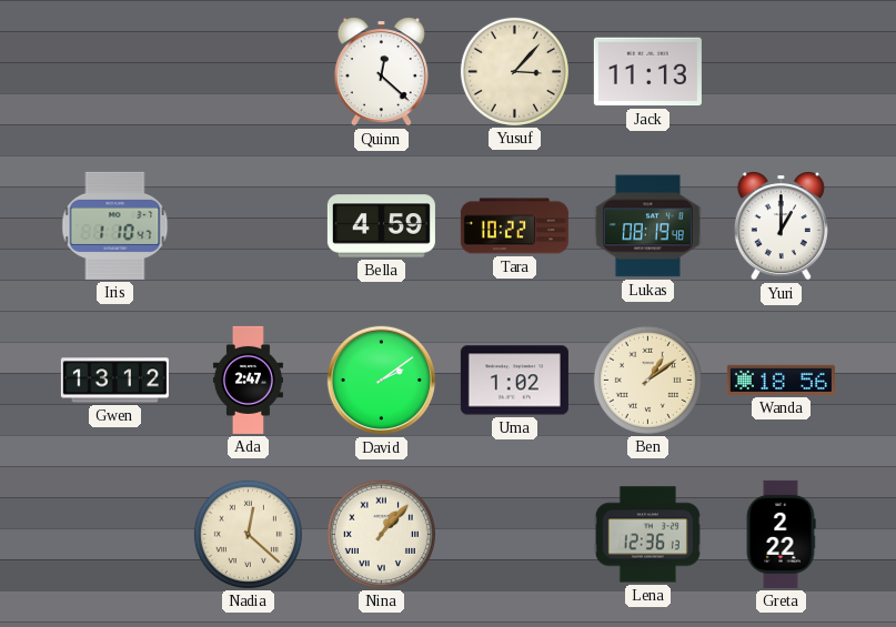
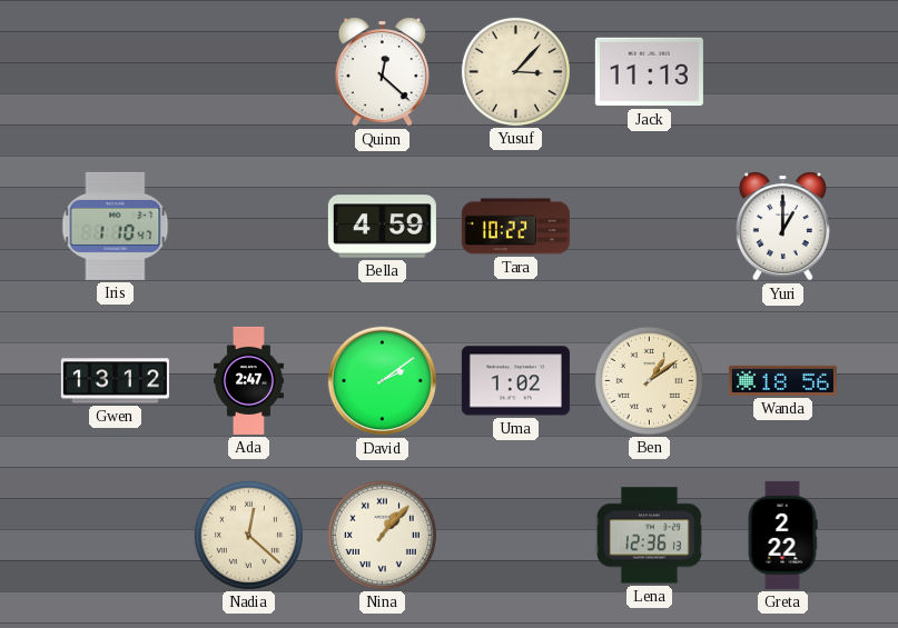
Lukas: 08:19 -> none
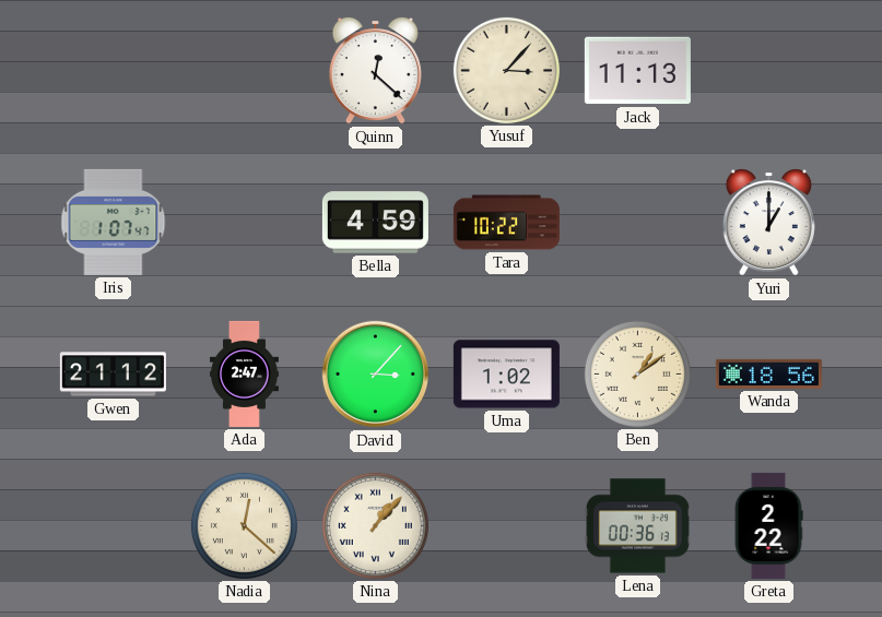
Iris: 1:10 -> 1:07
Gwen: 13:12 -> 21:12
David: 2:09 -> 3:07
Lena: 12:36 -> 00:36
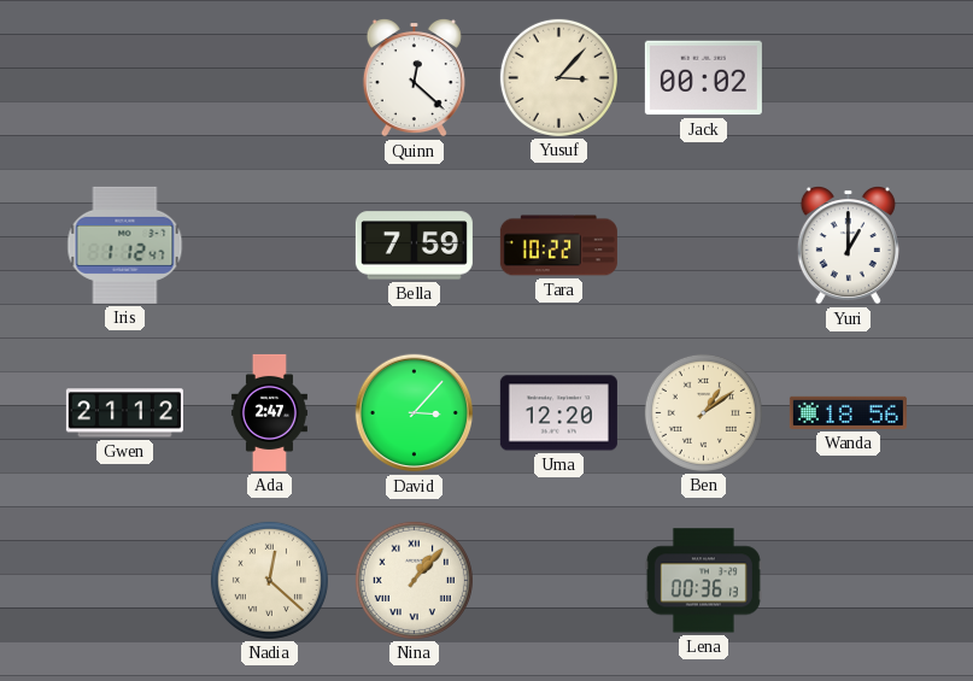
Jack: 11:13 -> 00:02
Iris: 1:07 -> 1:12
Bella: 4:59 -> 7:59
Uma: 1:02 -> 12:20
Greta: 2:22 -> none
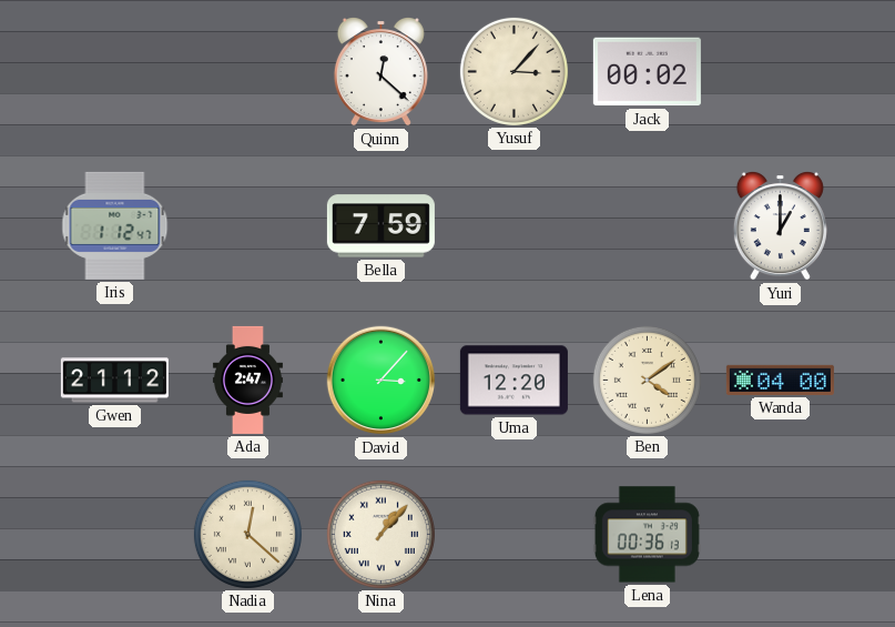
Tara: 10:22 -> none
Ben: 1:09 -> 4:09
Wanda: 18:56 -> 04:00
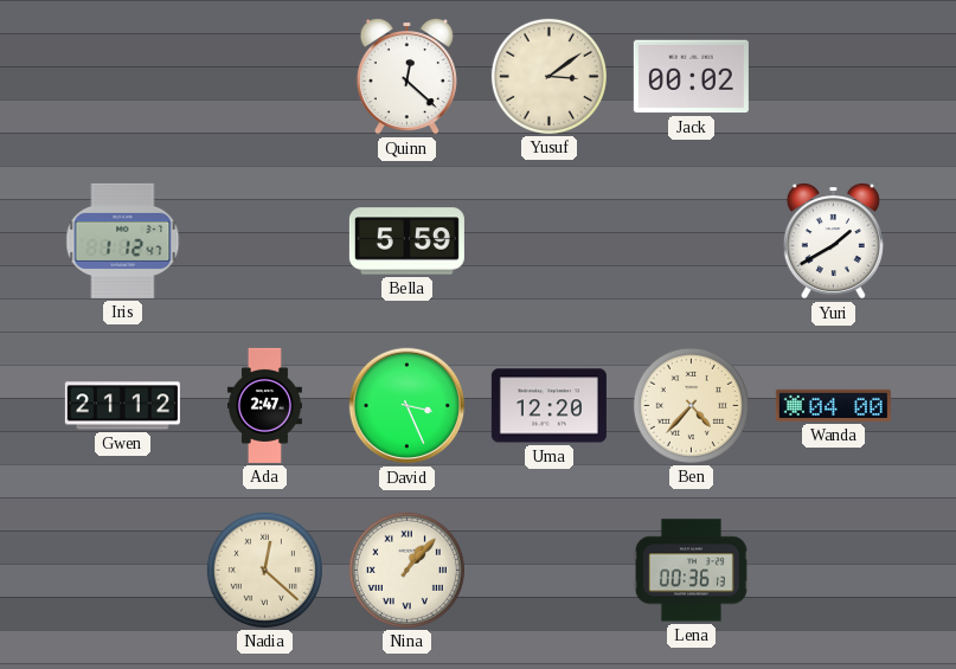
Yusuf: 3:07 -> 3:09
Bella: 7:59 -> 5:59
Yuri: 1:00 -> 1:40
David: 3:07 -> 3:26
Ben: 4:09 -> 4:37
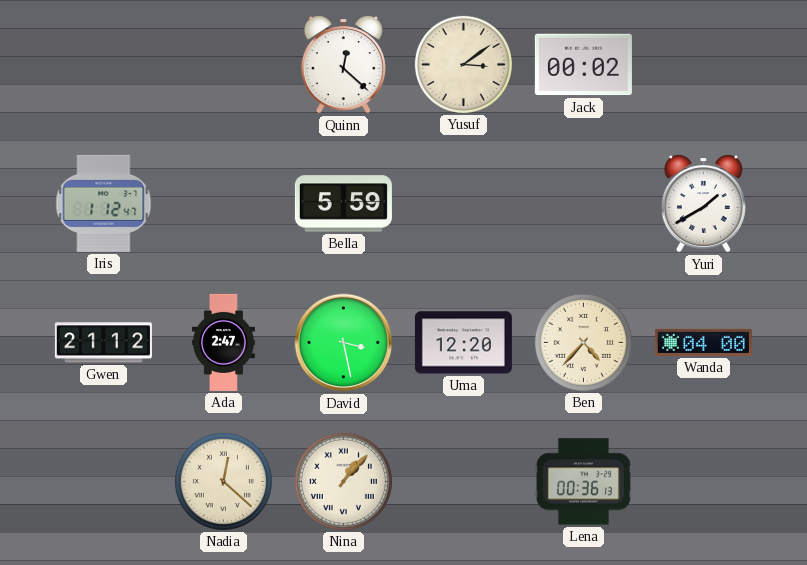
David: 3:26 -> 3:28
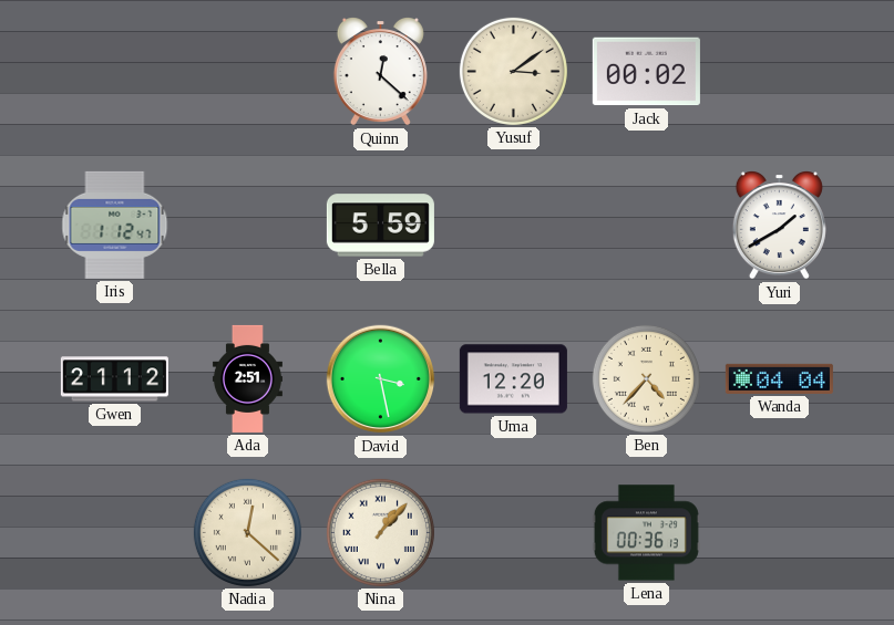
Ada: 2:47 -> 2:51
Wanda: 04:00 -> 04:04
